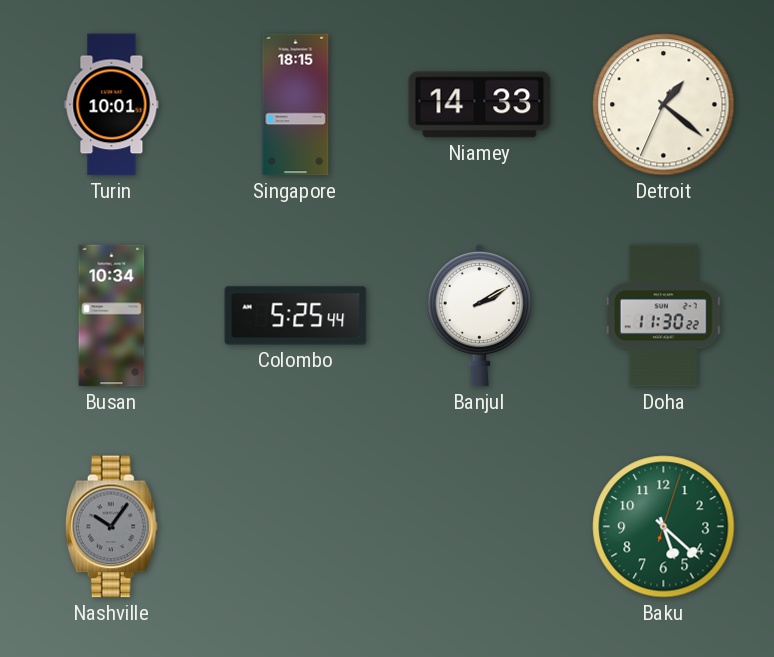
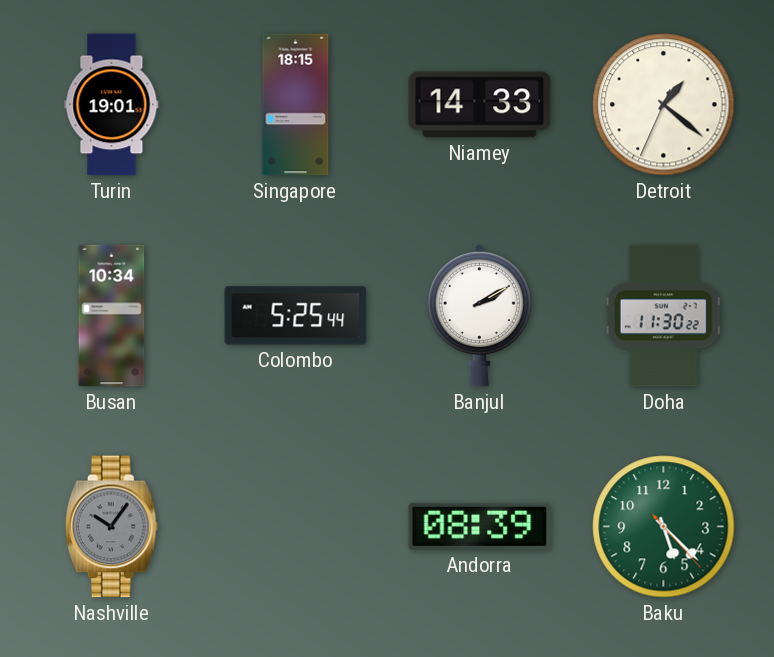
Turin: 10:01 -> 19:01
Andorra: none -> 08:39
Baku: 5:22:03 -> 5:22:23
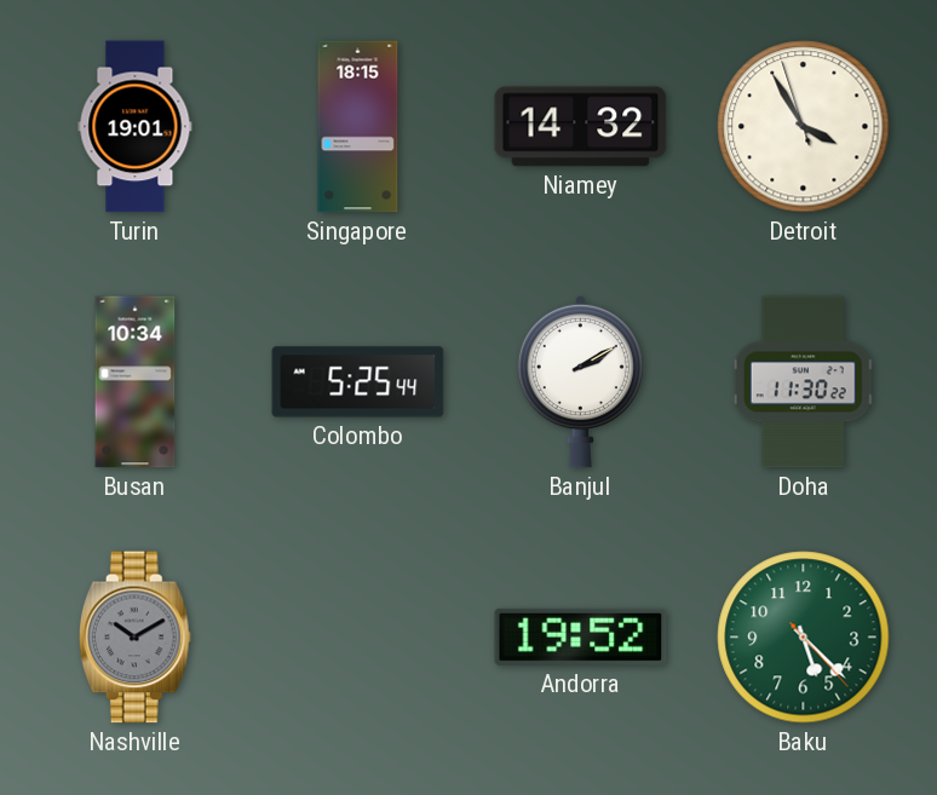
Niamey: 14:33 -> 14:32
Detroit: 1:21 -> 3:54
Nashville: 10:06 -> 10:10
Andorra: 08:39 -> 19:52
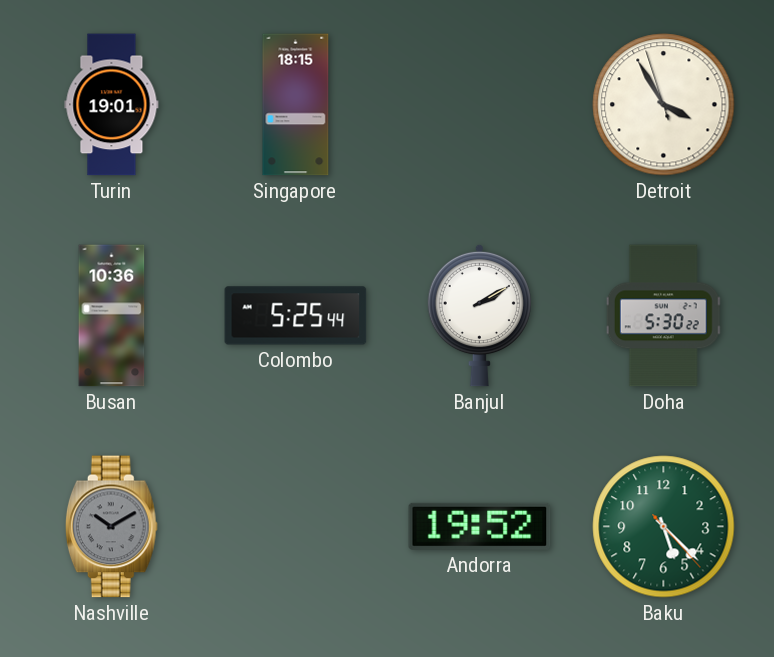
Niamey: 14:32 -> none
Busan: 10:34 -> 10:36
Doha: 11:30 -> 5:30
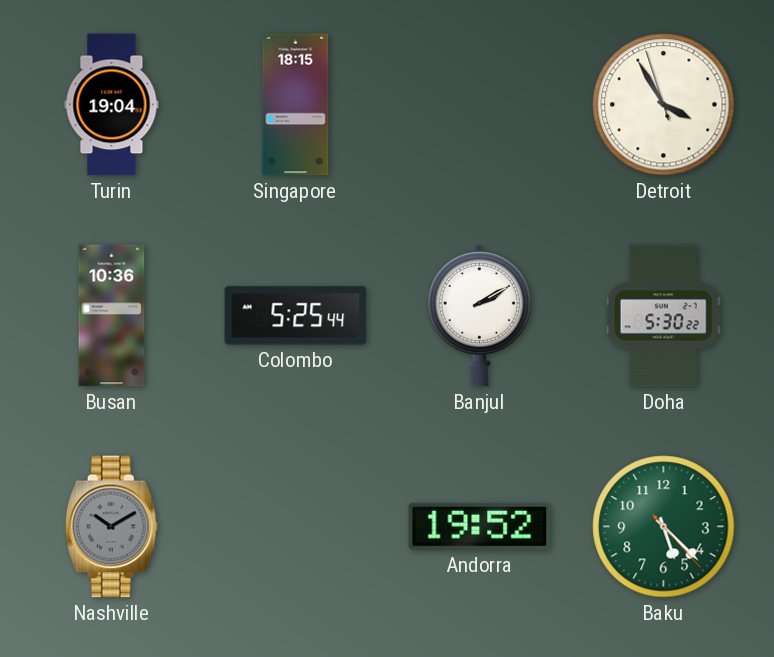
Turin: 19:01 -> 19:04
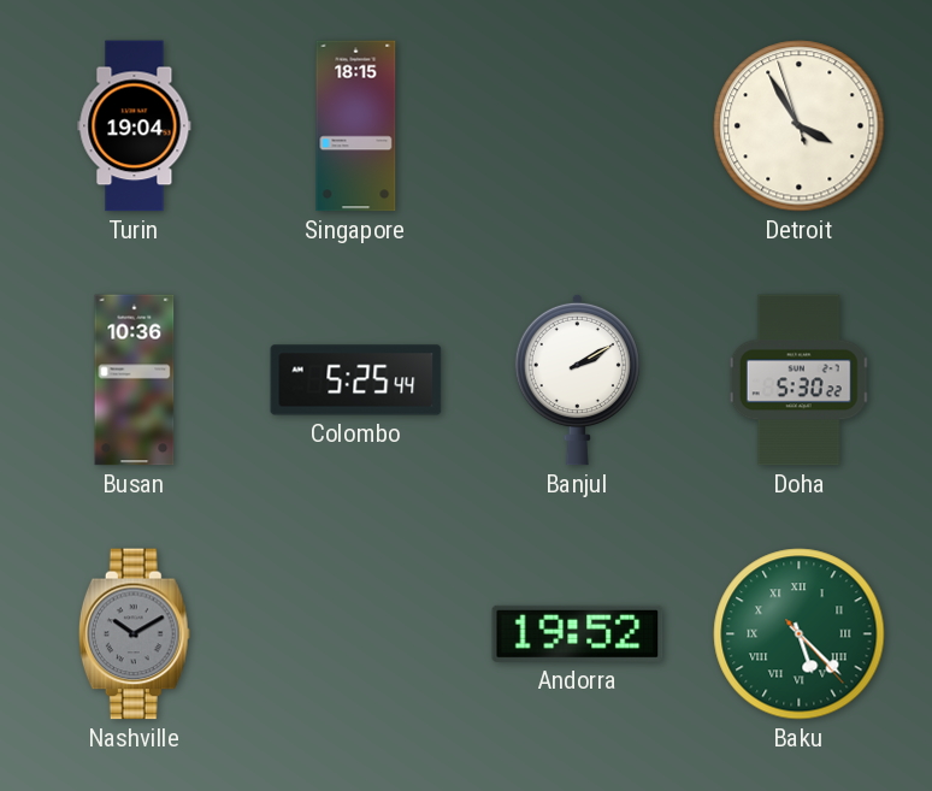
Baku numerals: Arabic -> Roman
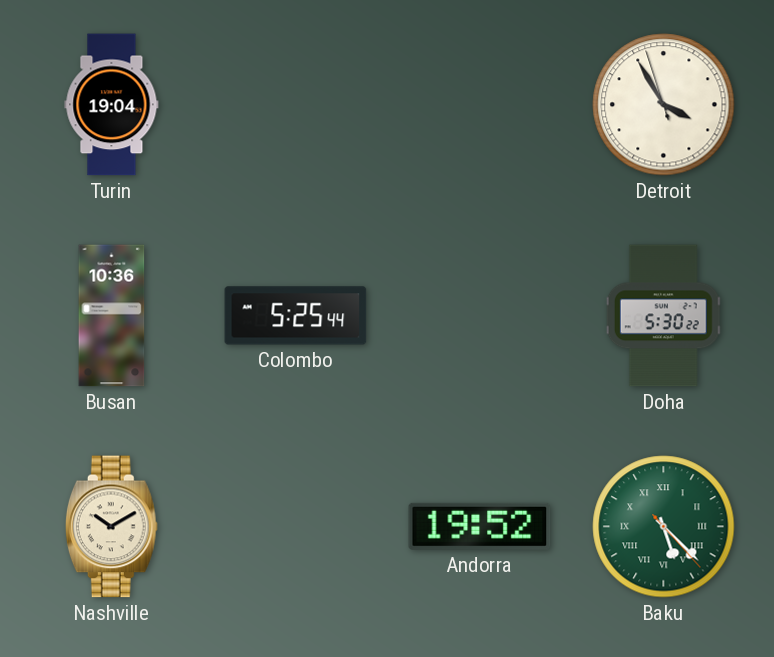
Singapore: 18:15 -> none
Banjul: 2:10 -> none
Nashville dial: grey -> cream
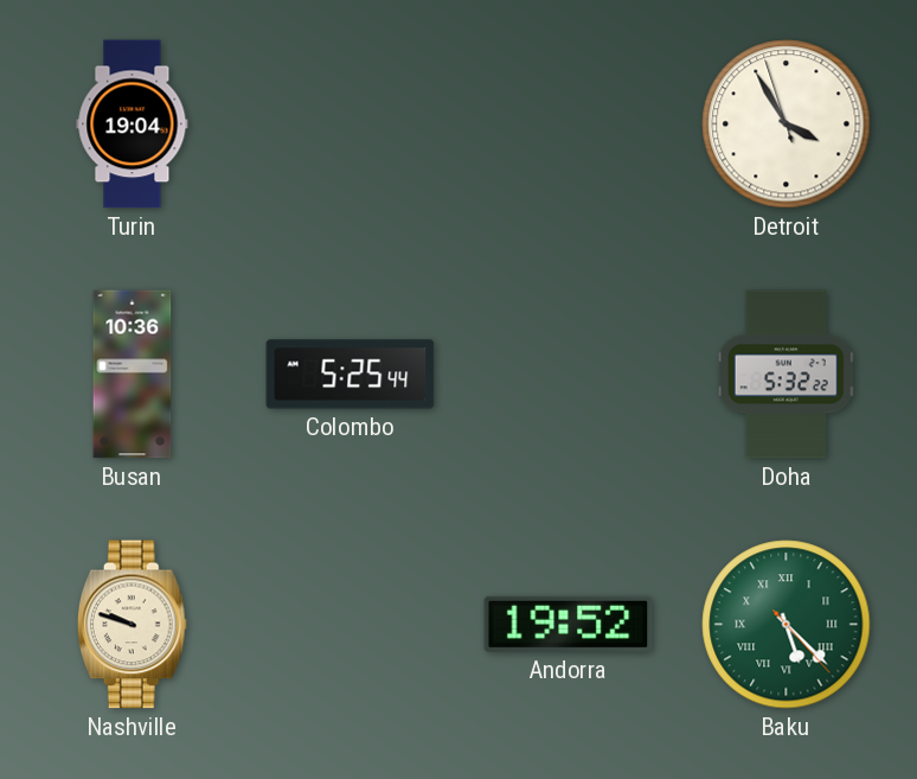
Doha: 5:30 -> 5:32
Nashville: 10:10 -> 9:48
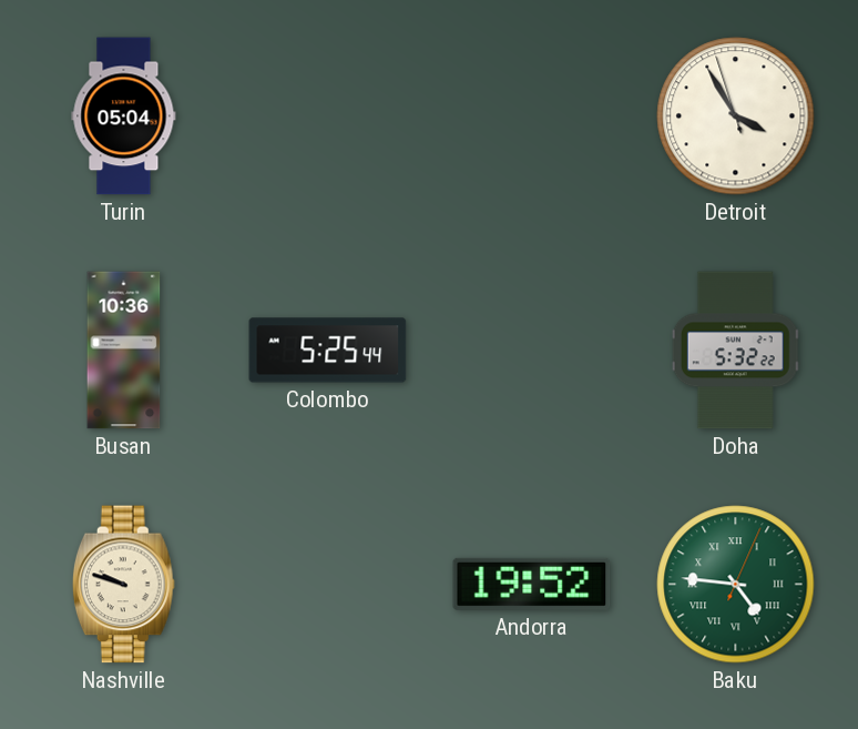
Turin: 19:04 -> 05:04
Baku: 5:22 -> 4:46
